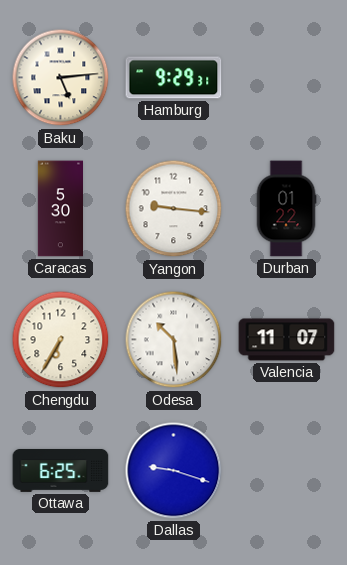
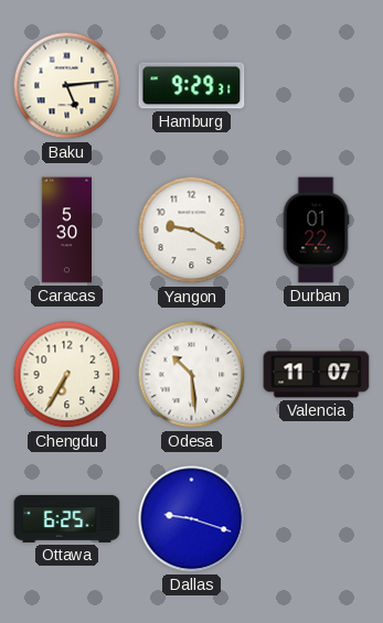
Yangon: 9:16 -> 9:20
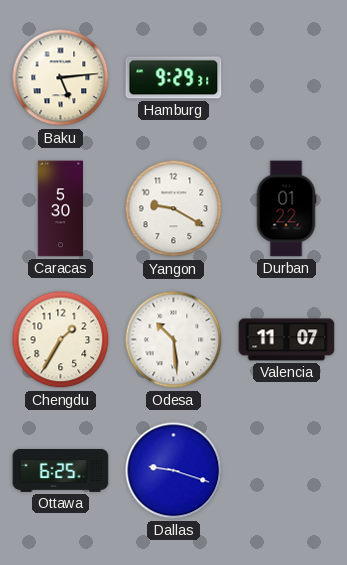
Chengdu: 6:35 -> 1:35
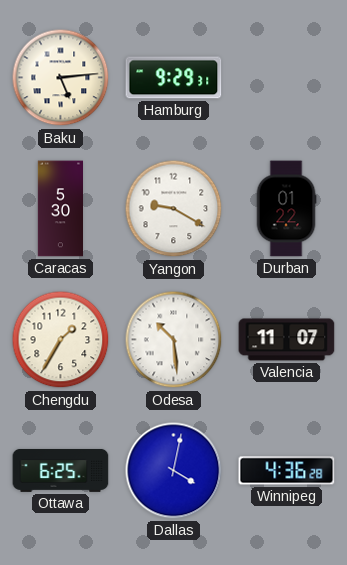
Dallas: 9:18 -> 4:02
Winnipeg: none -> 4:36
